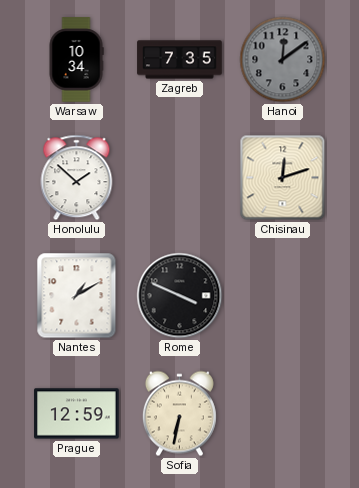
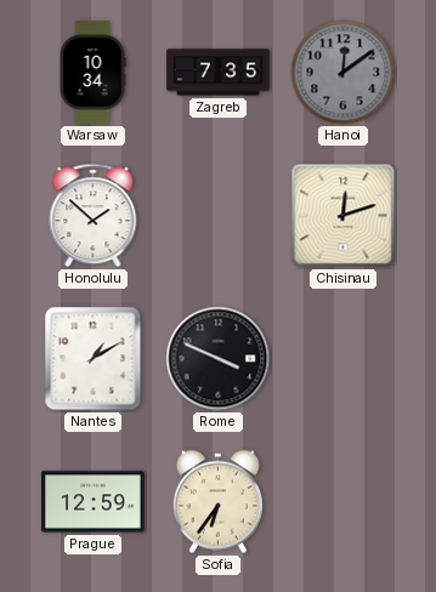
Sofia: 6:32 -> 6:36
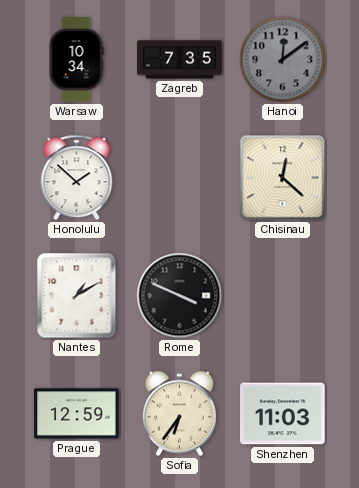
Chisinau: 12:12 -> 12:22
Shenzhen: none -> 11:03
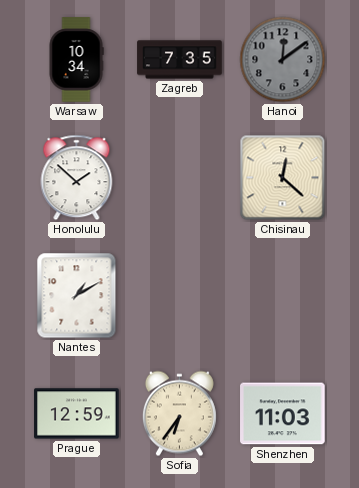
Rome: 3:49 -> none
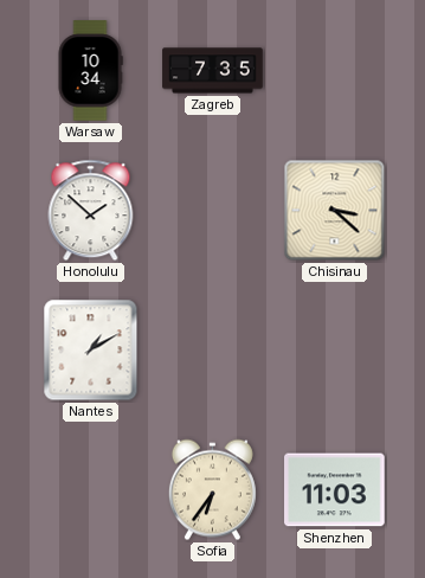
Hanoi: 12:09 -> none
Chisinau: 12:22 -> 3:22
Prague: 12:59 -> none
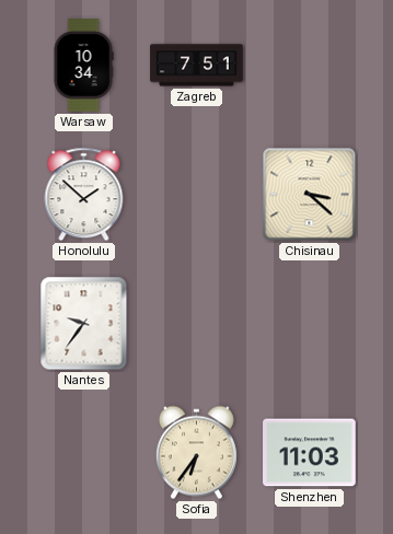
Zagreb: 7:35 -> 7:51
Nantes: 1:10 -> 9:36
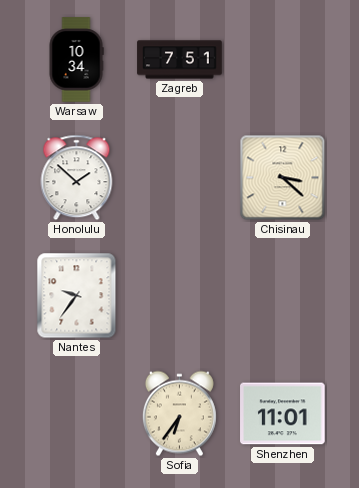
Shenzhen: 11:03 -> 11:01
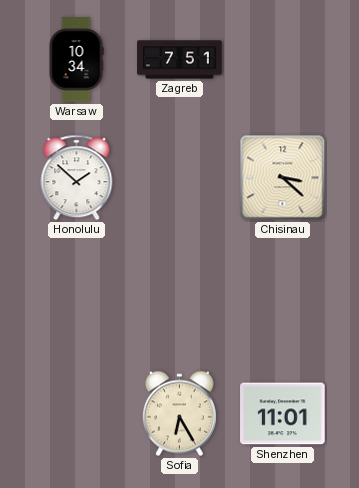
Nantes: 9:36 -> none
Sofia: 6:36 -> 6:25
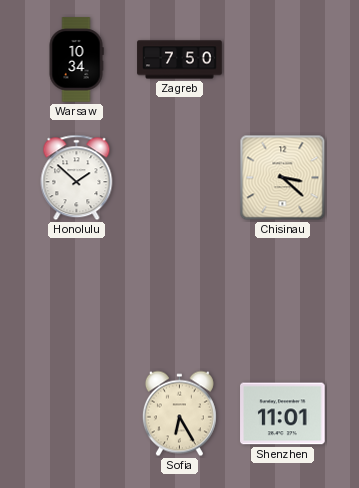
Zagreb: 7:51 -> 7:50
